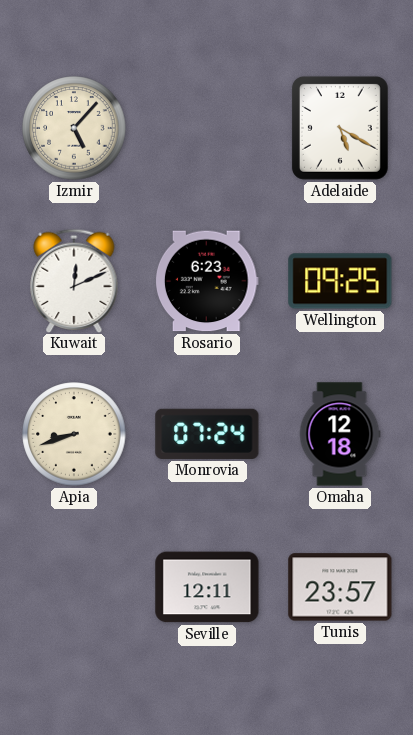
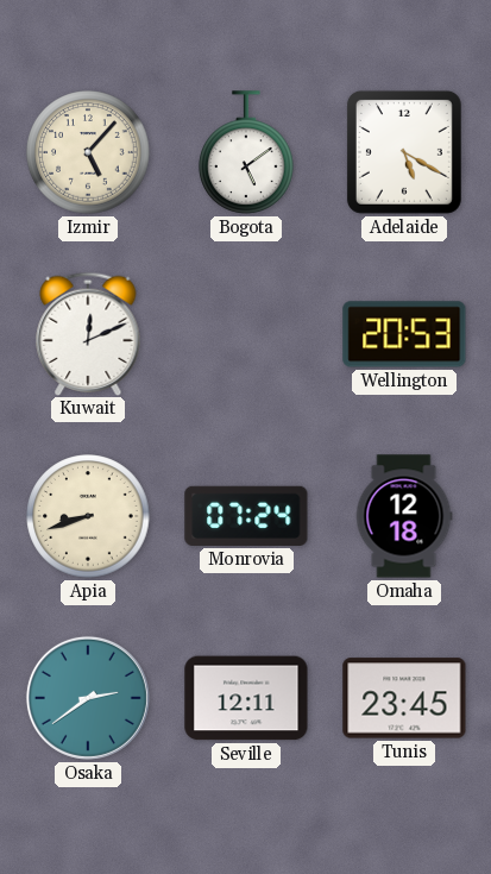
Bogota: none -> 5:09
Rosario: 6:23 -> none
Wellington: 09:25 -> 20:53
Osaka: none -> 2:39
Tunis: 23:57 -> 23:45
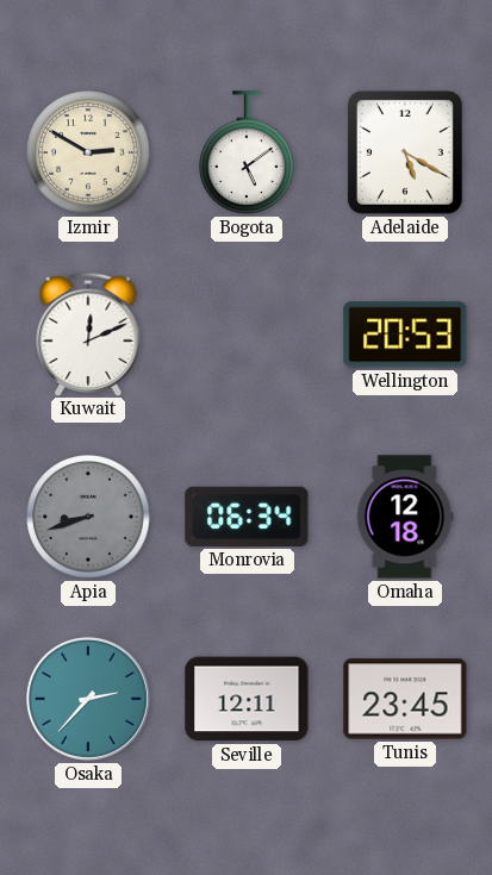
Izmir: 5:07 -> 2:50
Apia dial: cream -> grey
Monrovia: 07:24 -> 06:34
Osaka: 2:39 -> 2:37
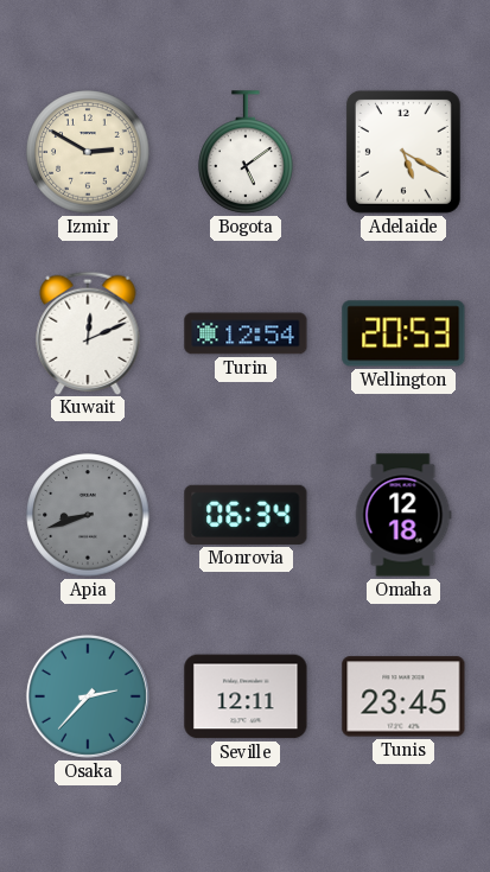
Turin: none -> 12:54
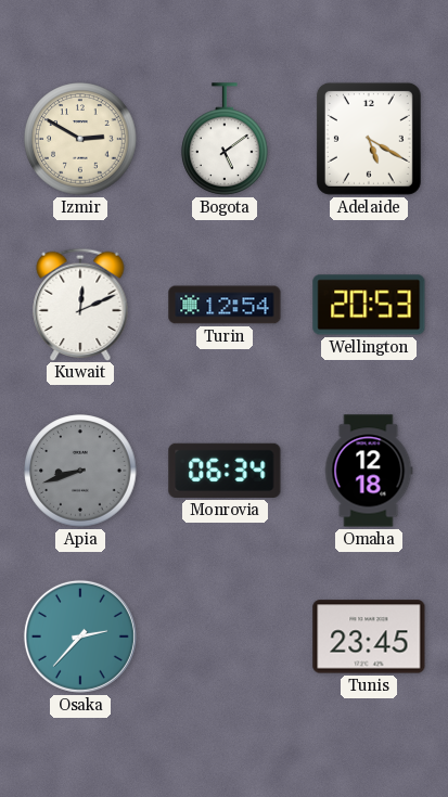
Seville: 12:11 -> none
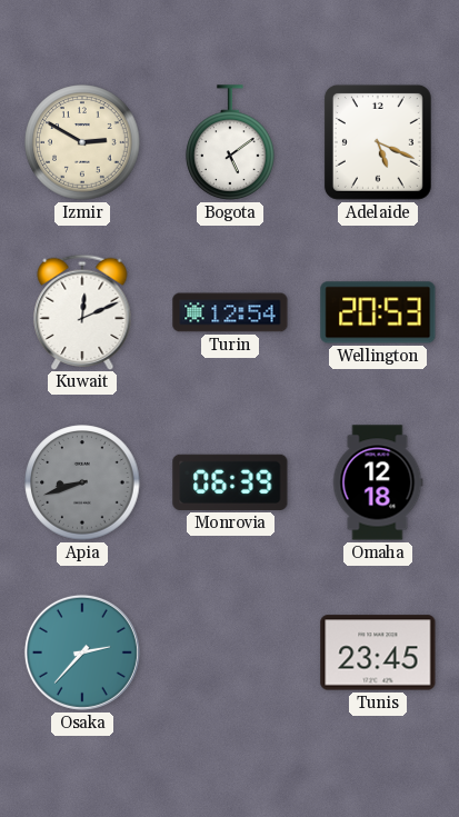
Adelaide: 5:20 -> 5:19
Monrovia: 06:34 -> 06:39
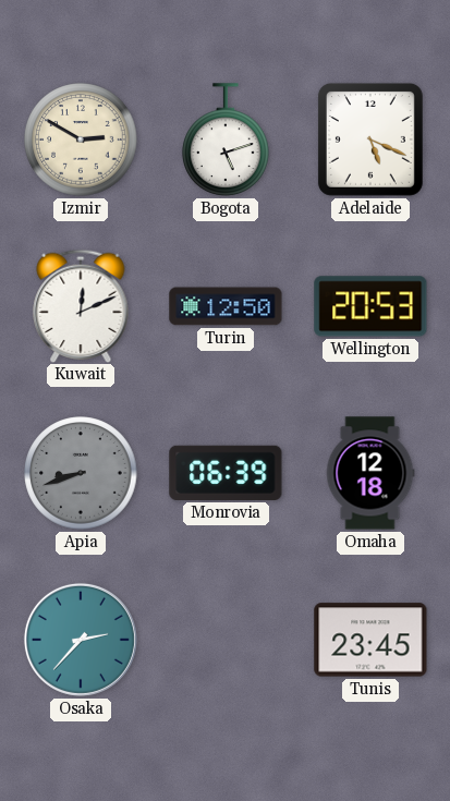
Bogota: 5:09 -> 5:12
Turin: 12:54 -> 12:50
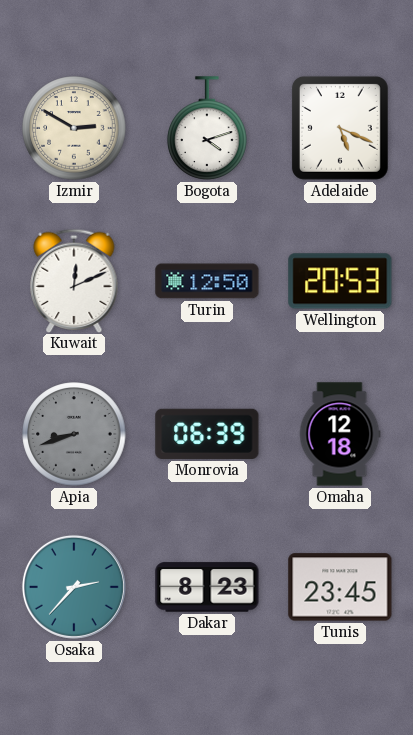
Bogota: 5:12 -> 4:12
Dakar: none -> 8:23
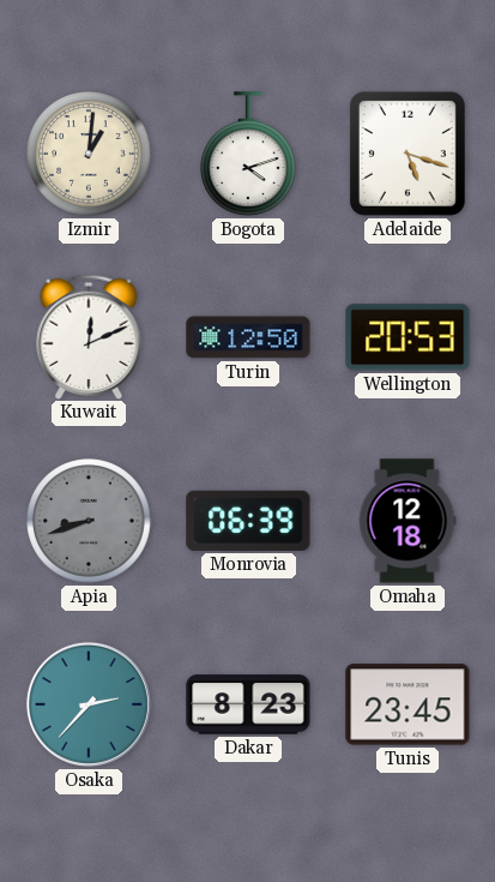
Izmir: 2:50 -> 1:01
Adelaide: 5:19 -> 5:18
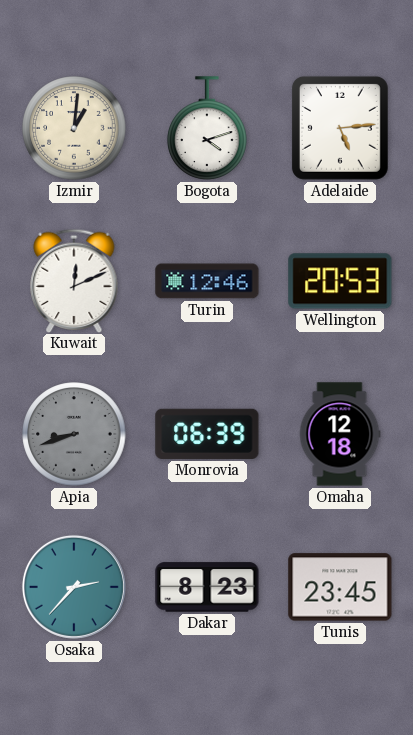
Adelaide: 5:18 -> 5:14
Turin: 12:50 -> 12:46
